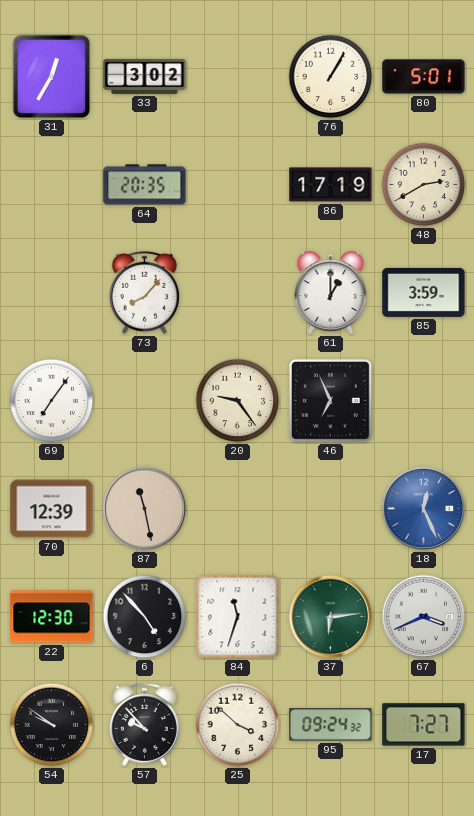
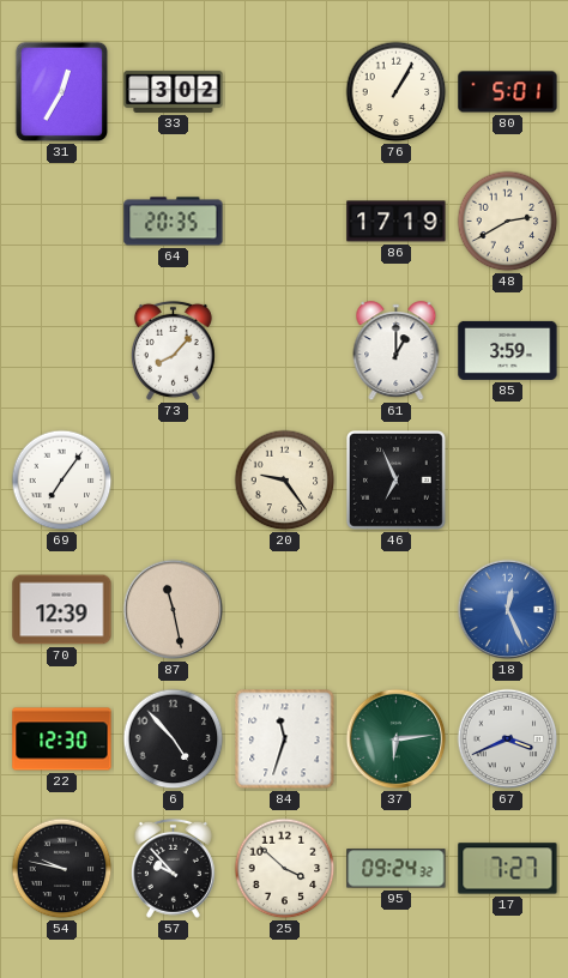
54: 9:51 -> 9:47
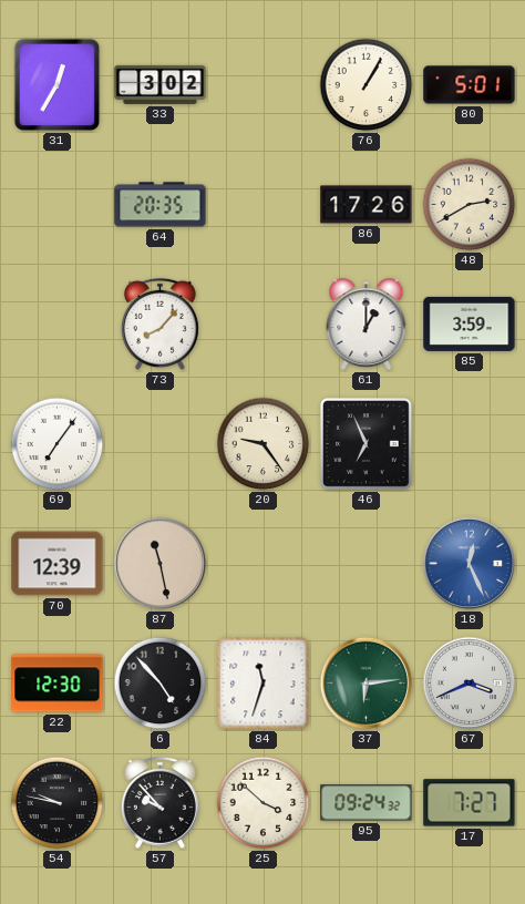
86: 17:19 -> 17:26
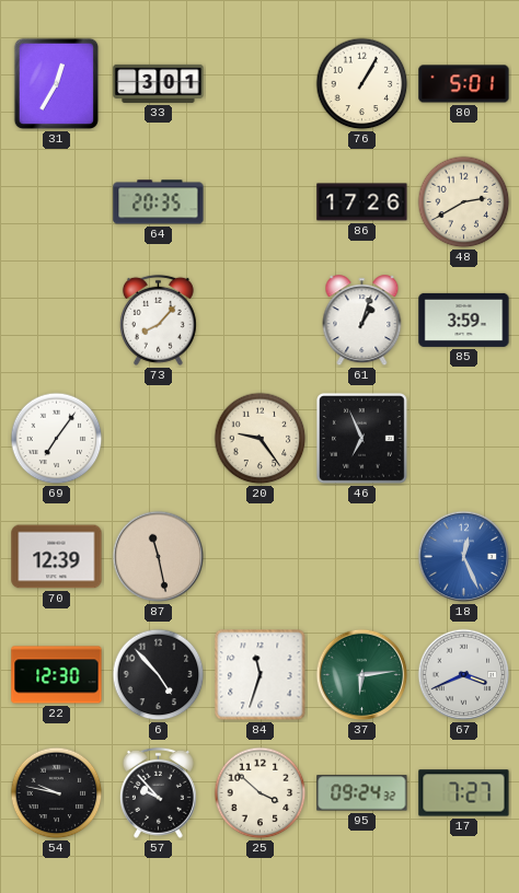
33: 3:02 -> 3:01
61: 1:00 -> 1:03
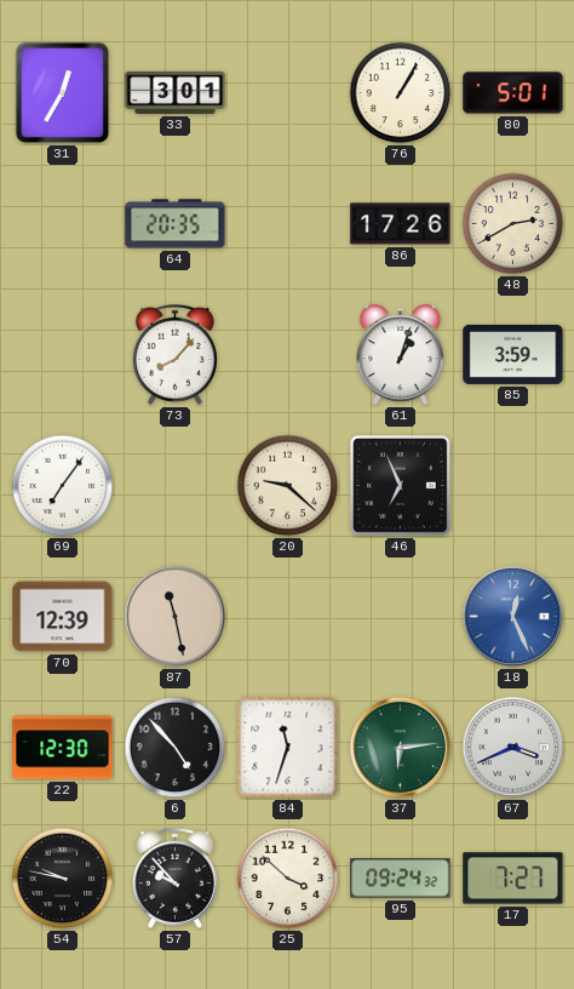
20: 9:24 -> 9:22
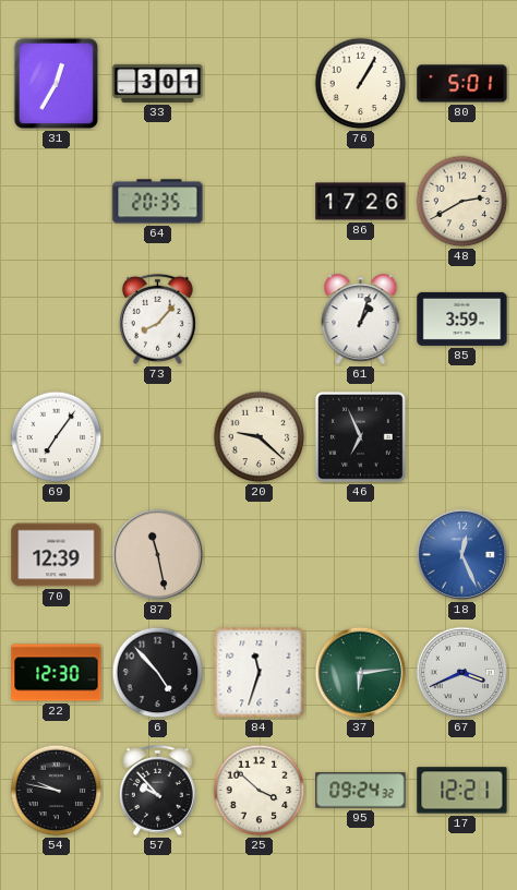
17: 7:27 -> 12:21
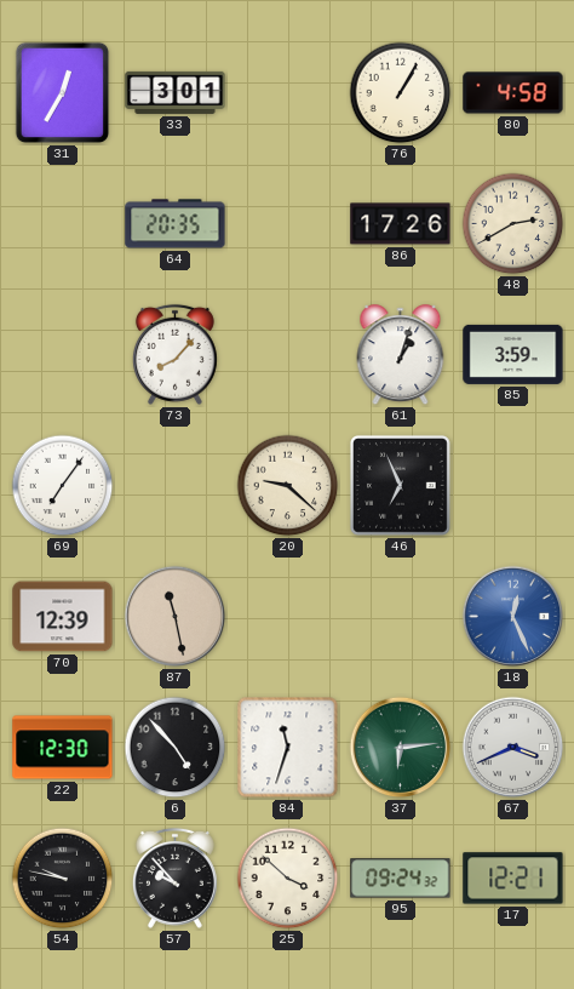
80: 5:01 -> 4:58
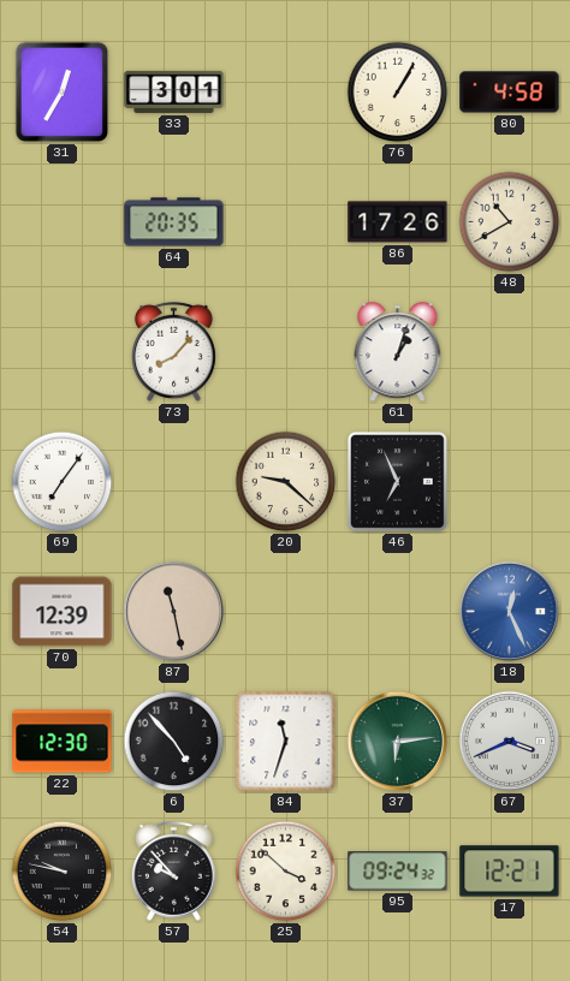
48: 2:40 -> 10:40
85: 3:59 -> none
